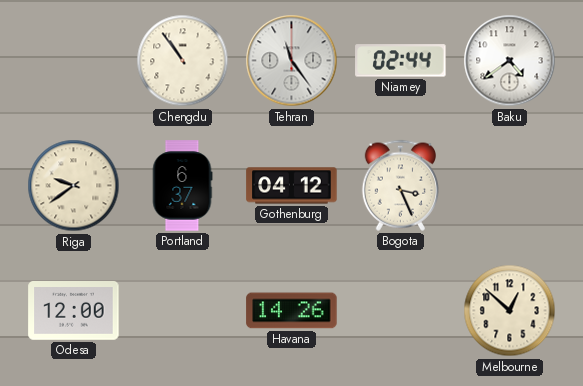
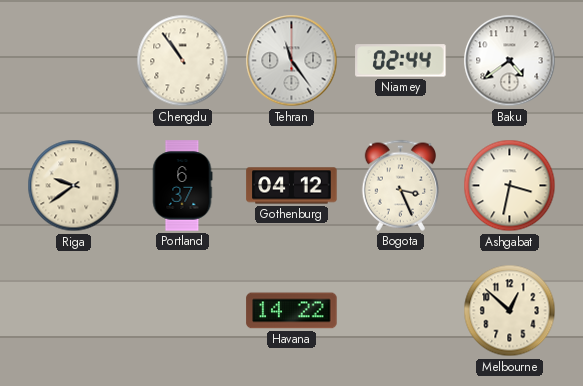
Ashgabat: none -> 3:32
Odesa: 12:00 -> none
Havana: 14:26 -> 14:22
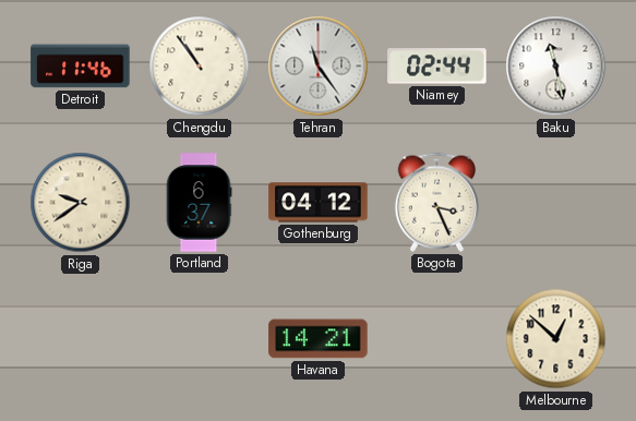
Detroit: none -> 11:46
Baku: 4:39 -> 11:28
Ashgabat: 3:32 -> none
Havana: 14:22 -> 14:21
